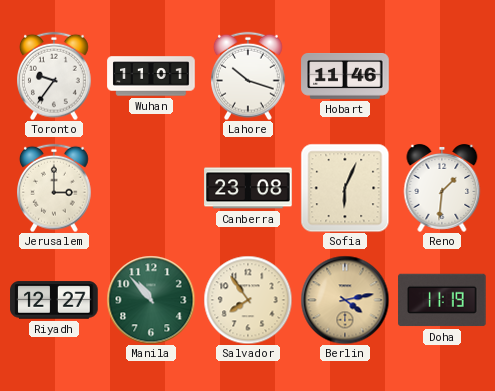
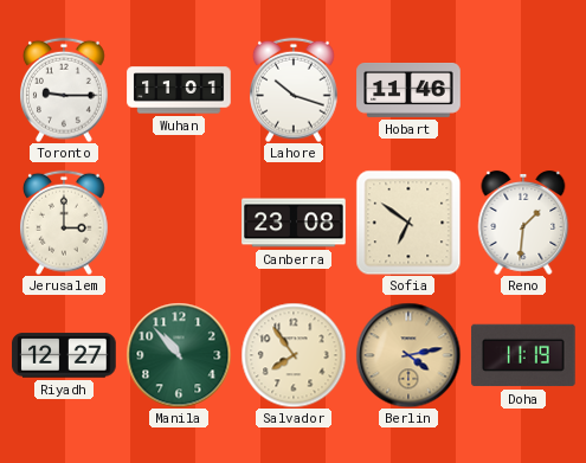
Toronto: 9:36 -> 9:15
Sofia: 6:04 -> 6:51
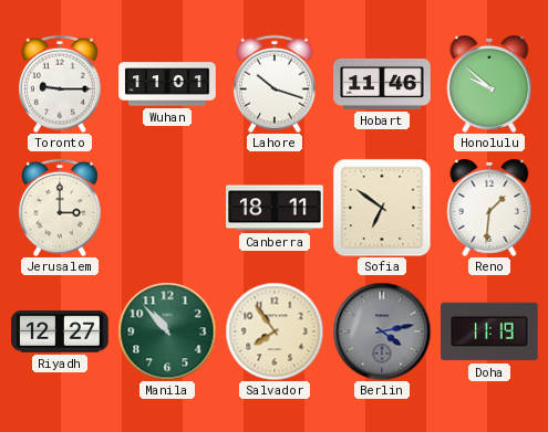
Honolulu: none -> 9:52
Canberra: 23:08 -> 18:11
Berlin dial: champagne -> grey
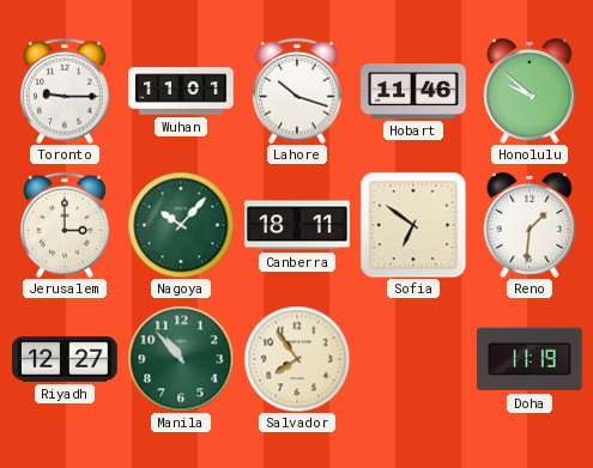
Nagoya: none -> 10:07
Berlin: 4:13 -> none
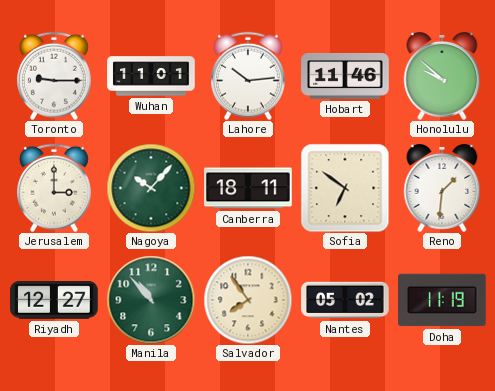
Lahore: 10:18 -> 10:14
Nantes: none -> 05:02
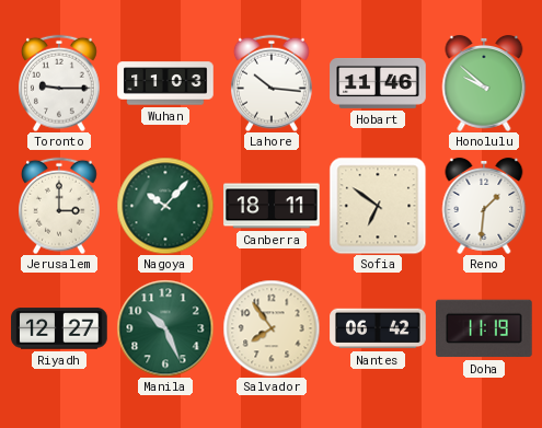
Wuhan: 11:01 -> 11:03
Lahore: 10:14 -> 10:16
Manila: 10:53 -> 10:26
Nantes: 05:02 -> 06:42
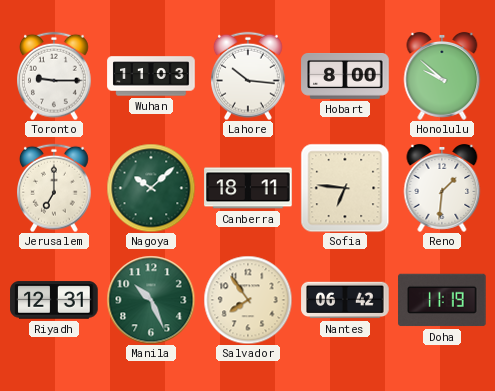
Hobart: 11:46 -> 8:00
Jerusalem: 3:00 -> 7:00
Nagoya: 10:07 -> 10:08
Sofia: 6:51 -> 6:46
Riyadh: 12:27 -> 12:31
